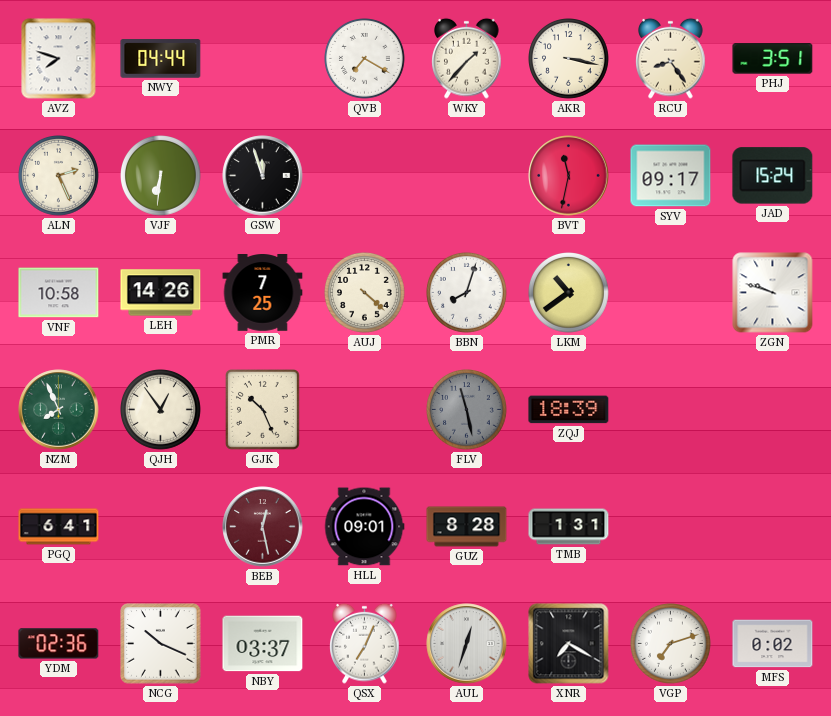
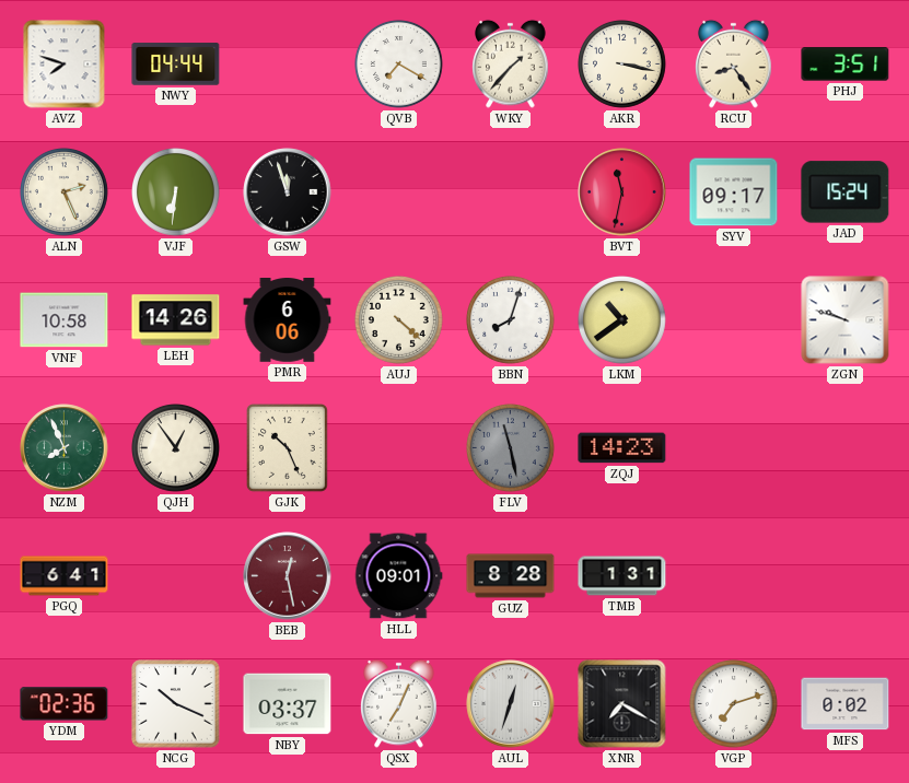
PMR: 7:25 -> 6:06
ZQJ: 18:39 -> 14:23
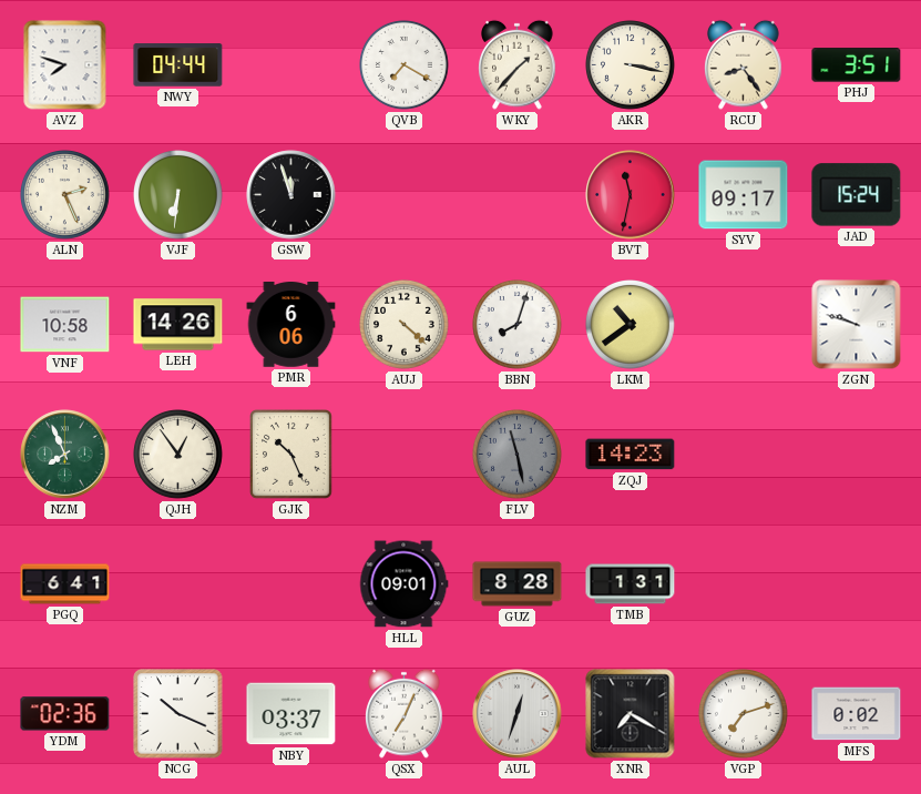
BEB: 12:28 -> none
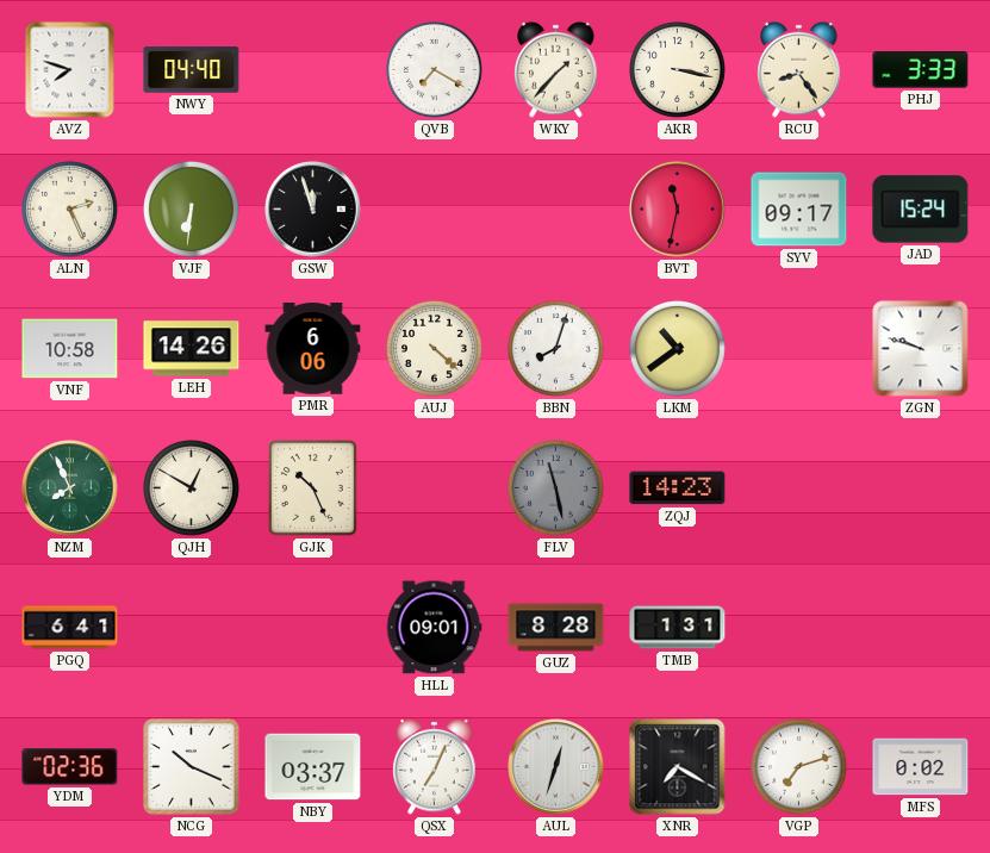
NWY: 04:44 -> 04:40
PHJ: 3:51 -> 3:33
QJH: 12:54 -> 12:50
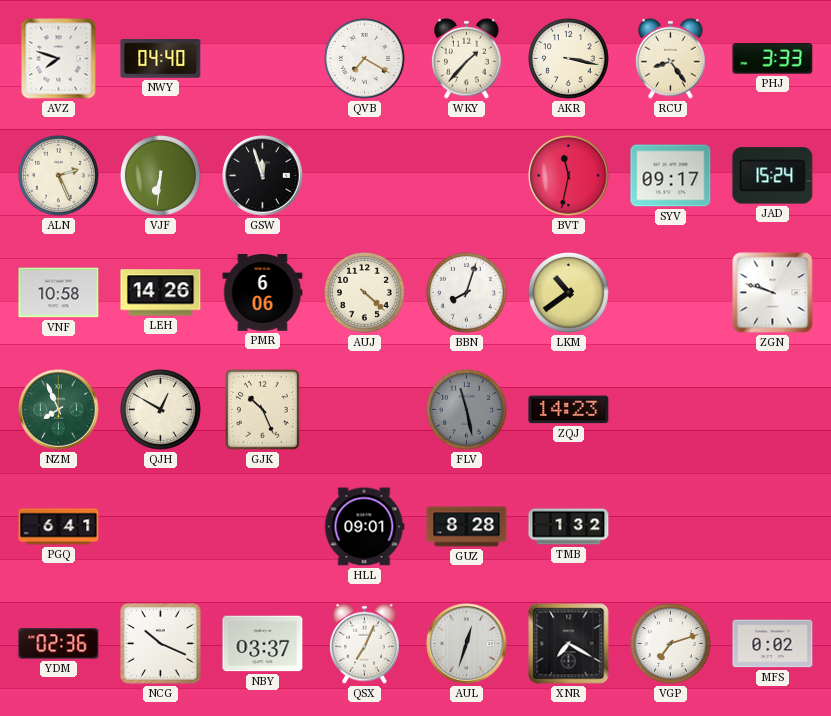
TMB: 1:31 -> 1:32
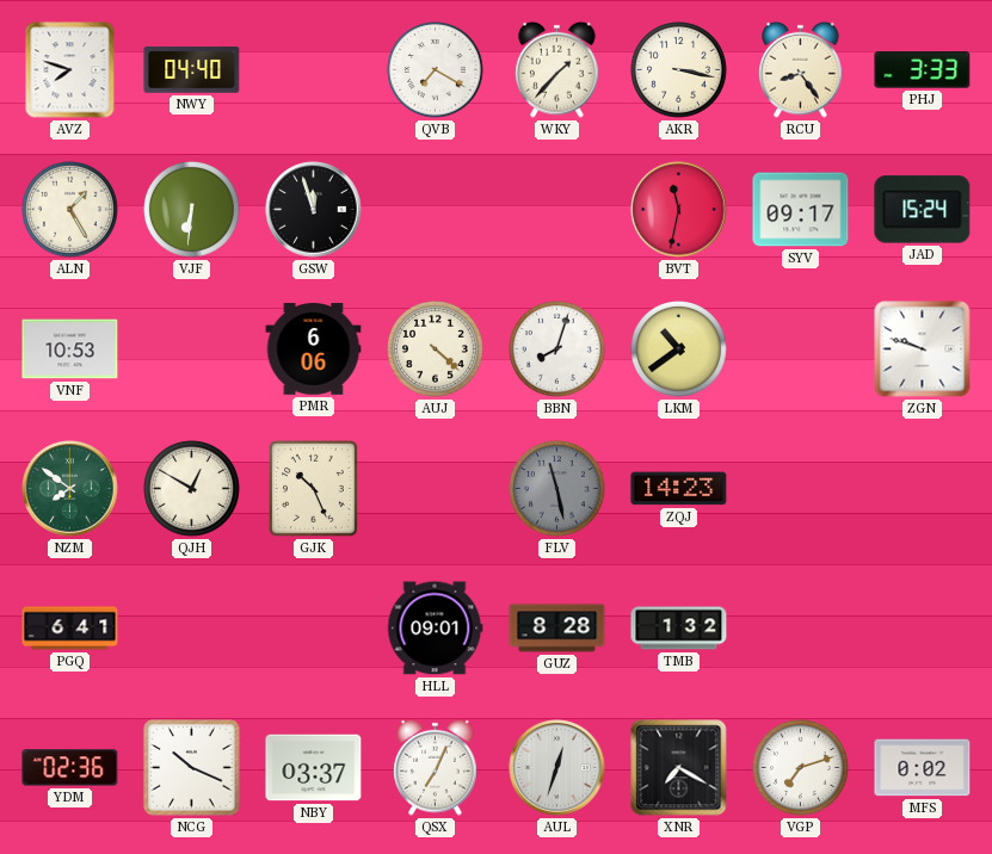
ALN: 2:26 -> 1:25
VNF: 10:58 -> 10:53
LEH: 14:26 -> none
NZM: 7:56 -> 7:51
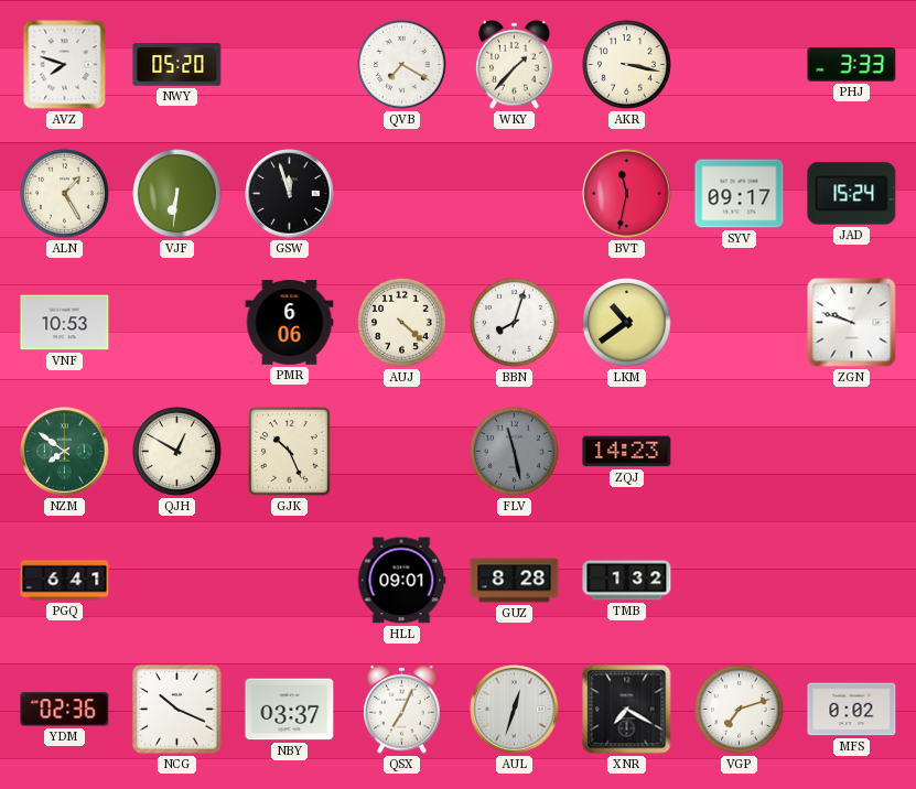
NWY: 04:40 -> 05:20
RCU: 8:24 -> none
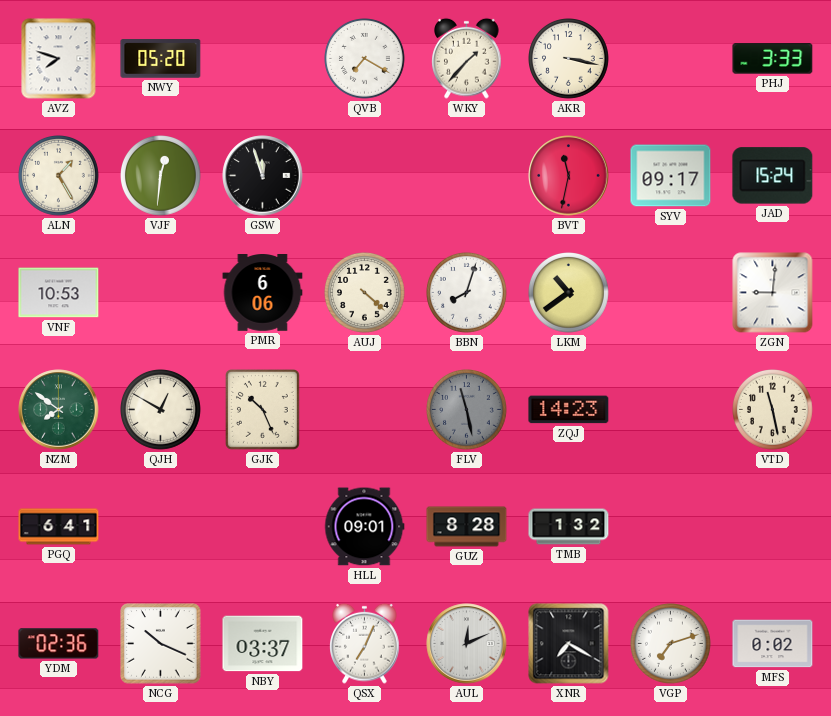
VJF: 6:31 -> 12:31
ZGN: 9:48 -> 9:01
VTD: none -> 11:28
AUL: 12:33 -> 12:11
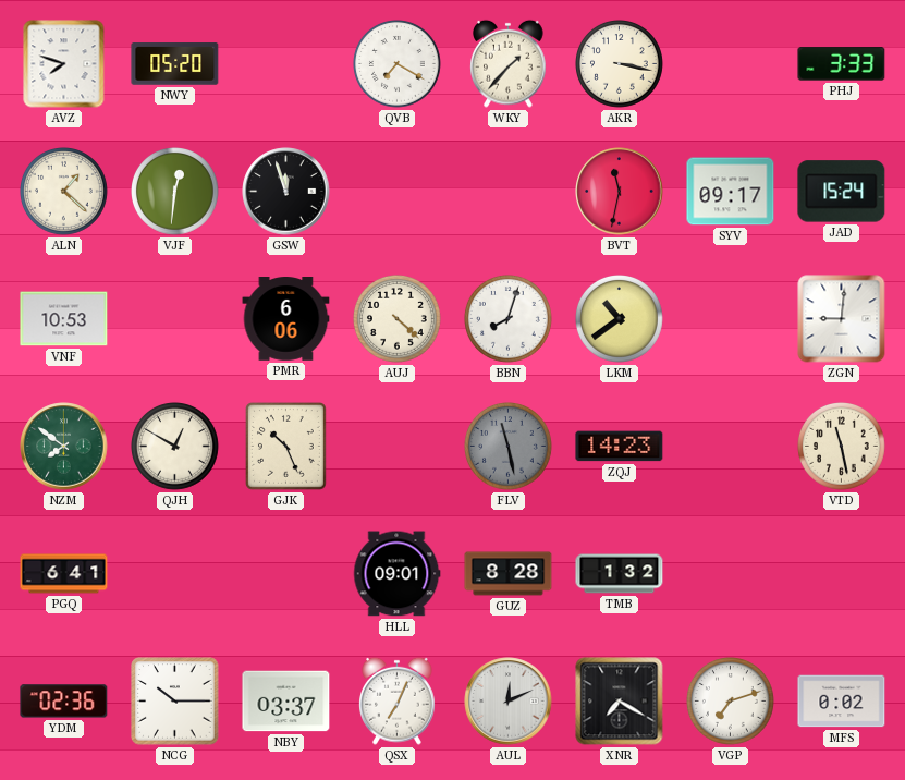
ALN: 1:25 -> 1:22
NCG: 10:19 -> 10:15
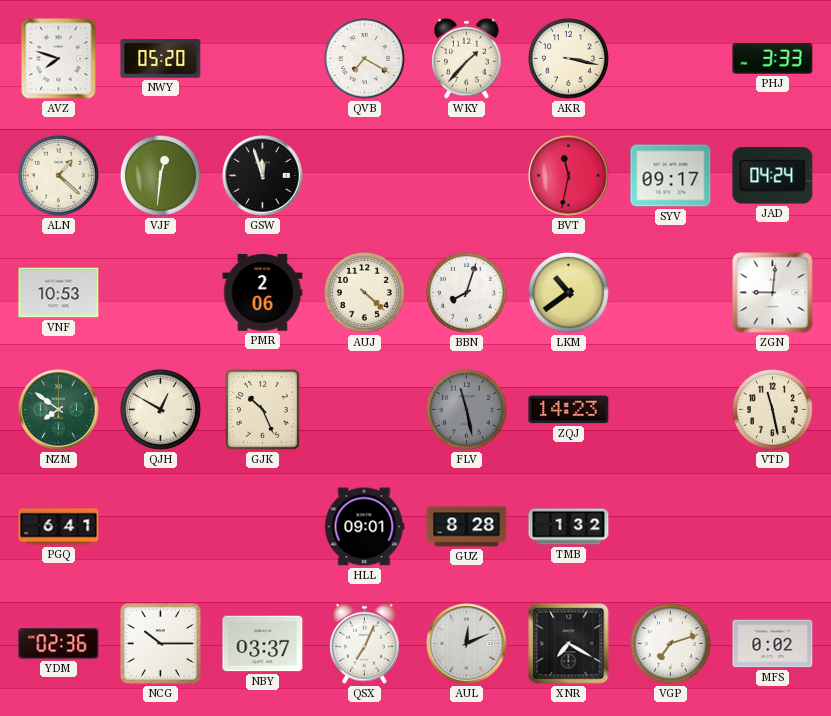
JAD: 15:24 -> 04:24
PMR: 6:06 -> 2:06
